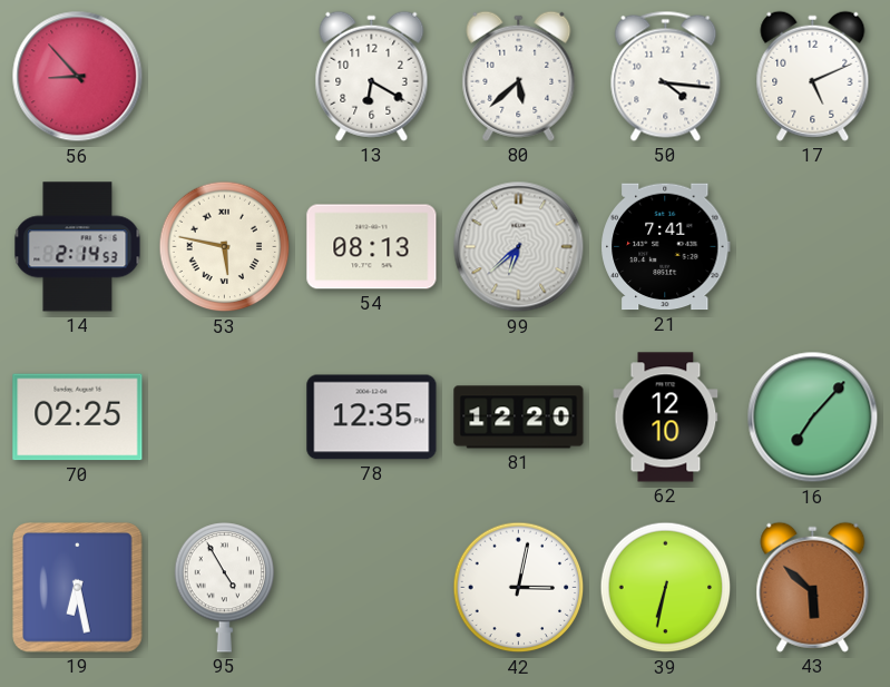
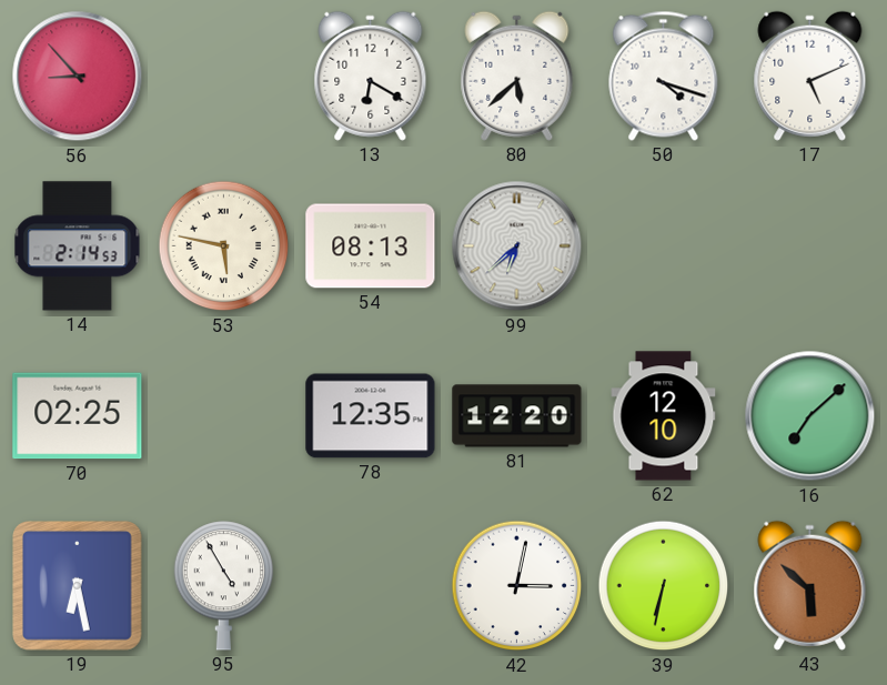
50: 4:16 -> 4:18
21: 7:41 -> none
16: 7:07 -> 7:08
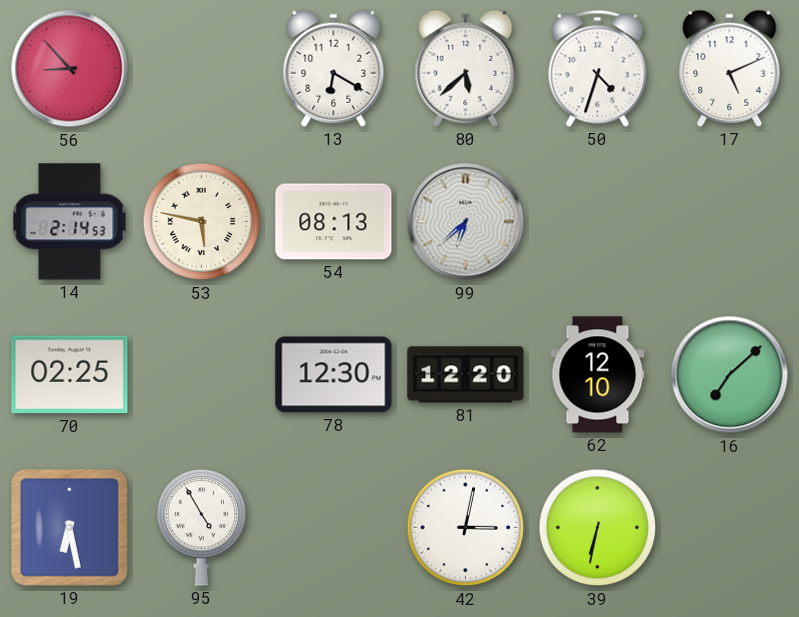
50: 4:18 -> 4:33
78: 12:35 -> 12:30
43: 5:52 -> none
